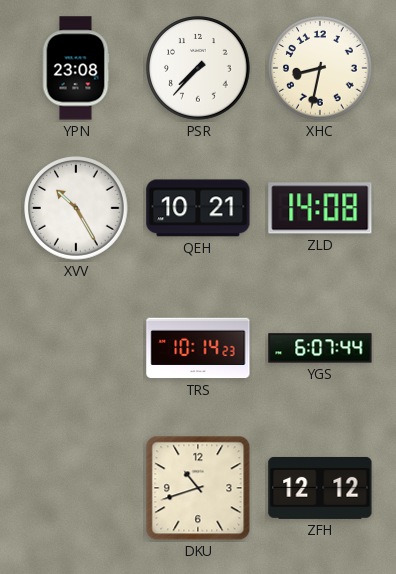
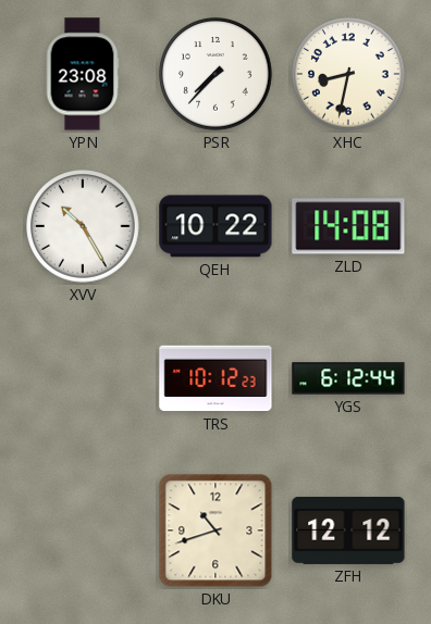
QEH: 10:21 -> 10:22
TRS: 10:14 -> 10:12
YGS: 6:07 -> 6:12
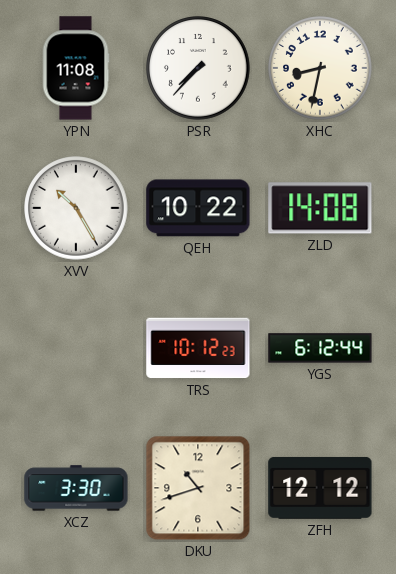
YPN: 23:08 -> 11:08
XCZ: none -> 3:30
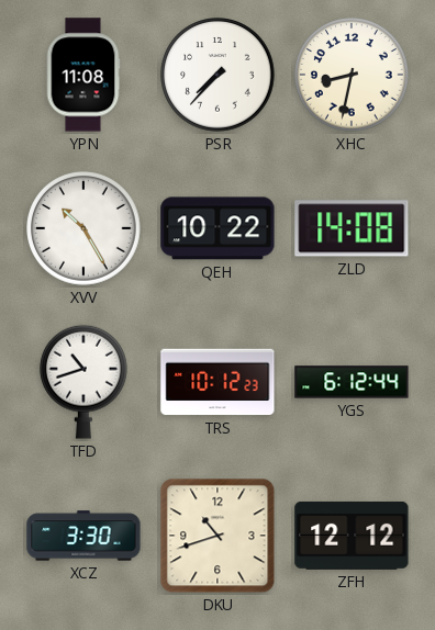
TFD: none -> 10:42
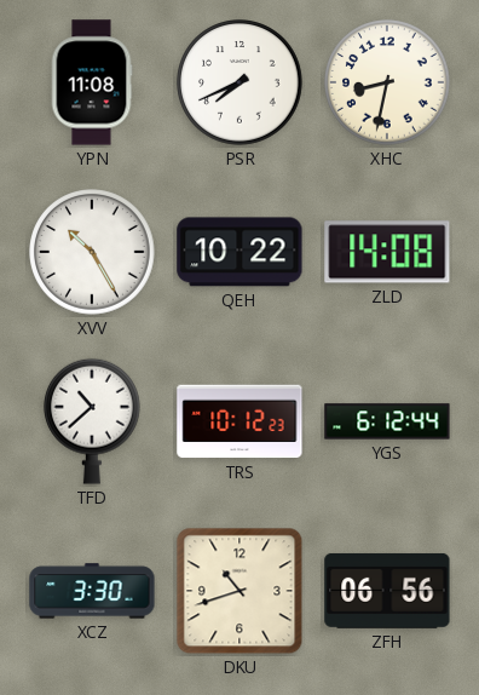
PSR: 7:37 -> 7:41
TFD: 10:42 -> 10:38
ZFH: 12:12 -> 06:56
